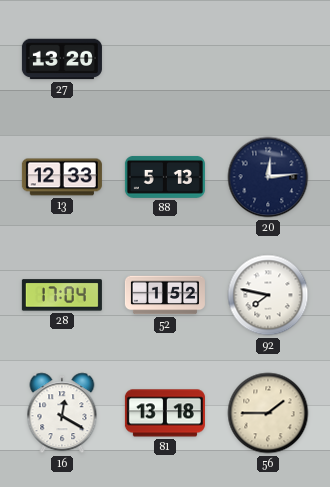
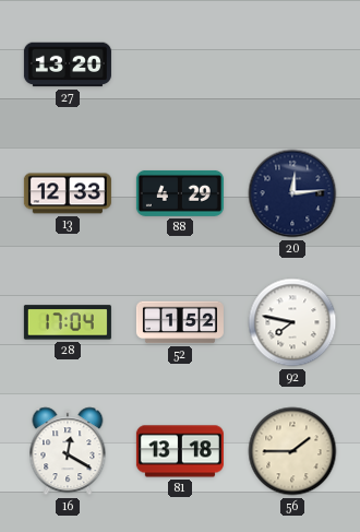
88: 5:13 -> 4:29
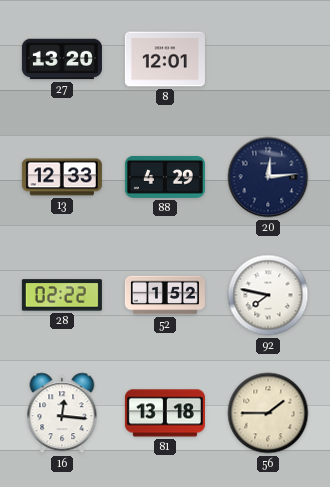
8: none -> 12:01
28: 17:04 -> 02:22
16: 12:20 -> 12:16
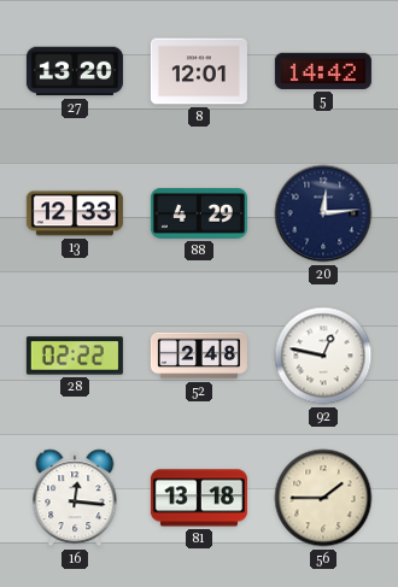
5: none -> 14:42
52: 1:52 -> 2:48
92: 7:47 -> 12:47
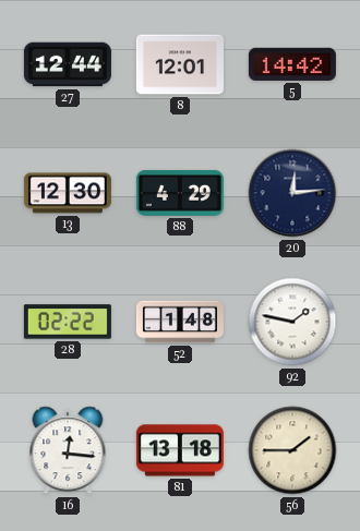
27: 13:20 -> 12:44
13: 12:33 -> 12:30
52: 2:48 -> 1:48
92: 12:47 -> 1:47
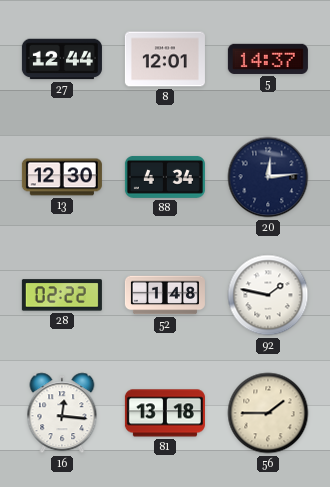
5: 14:42 -> 14:37
88: 4:29 -> 4:34
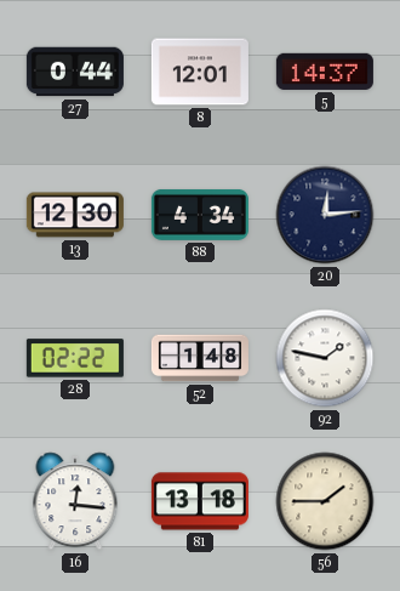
27: 12:44 -> 0:44
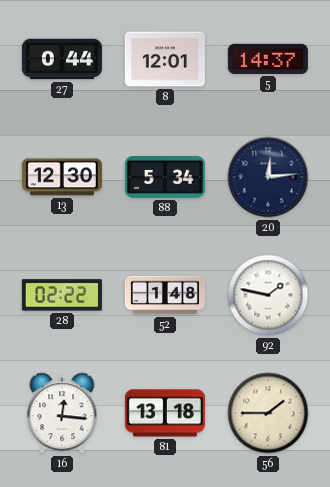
88: 4:34 -> 5:34
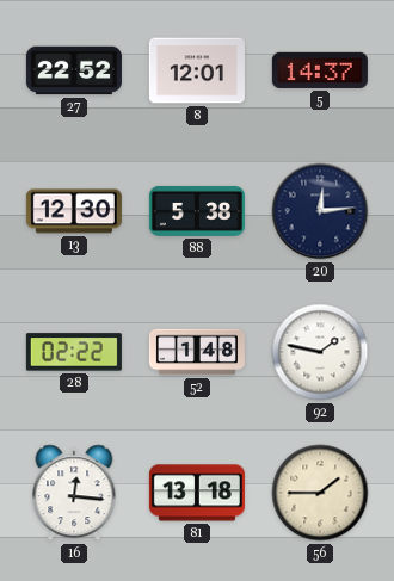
27: 0:44 -> 22:52
88: 5:34 -> 5:38
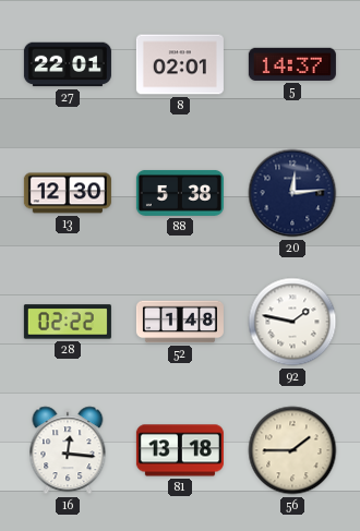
27: 22:52 -> 22:01
8: 12:01 -> 02:01
